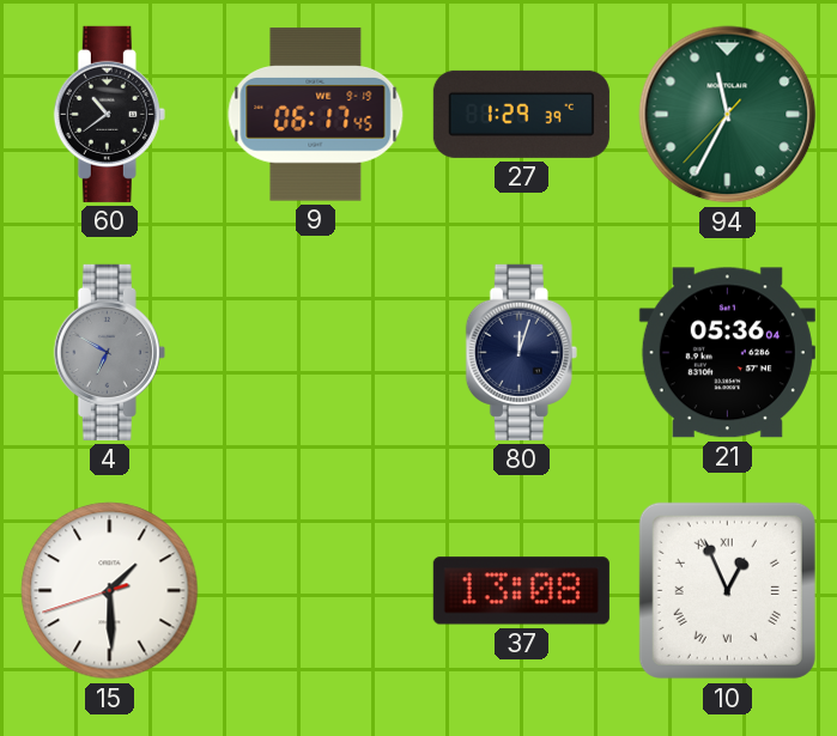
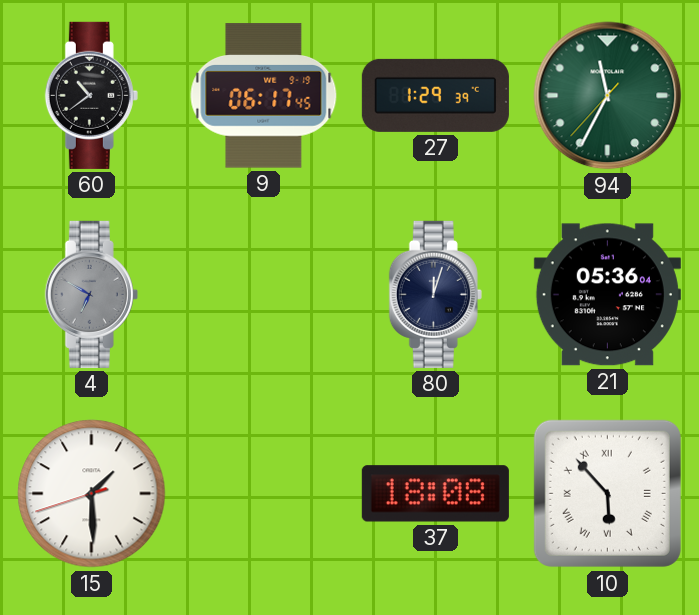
37: 13:08 -> 18:08
10: 12:56 -> 5:53
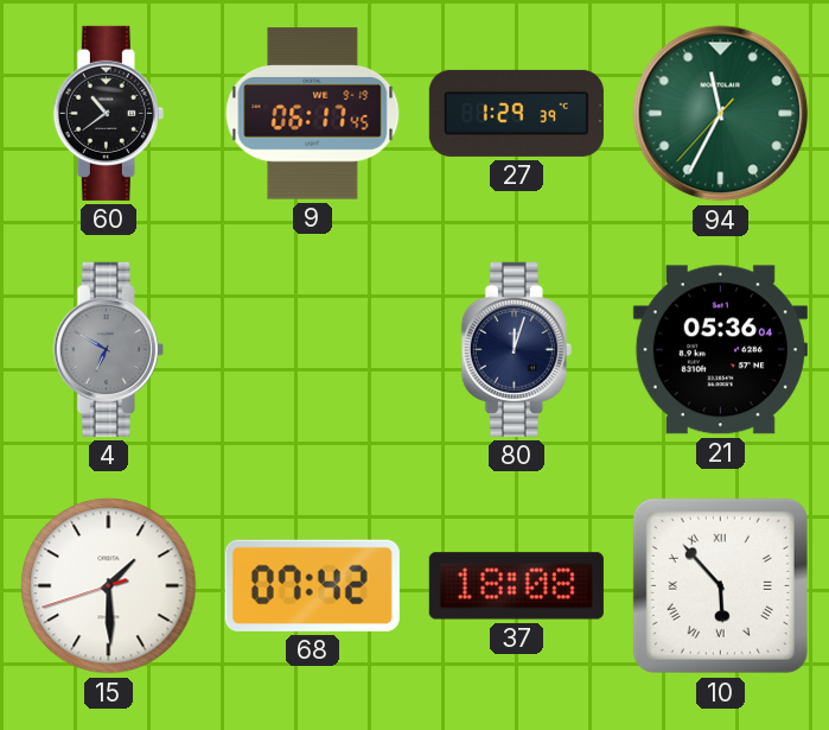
68: none -> 07:42
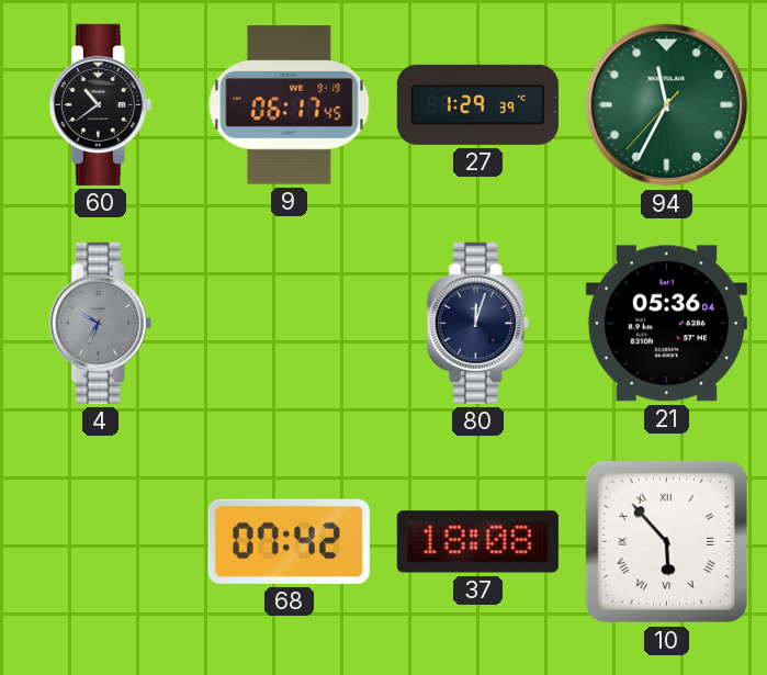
15: 1:29 -> none
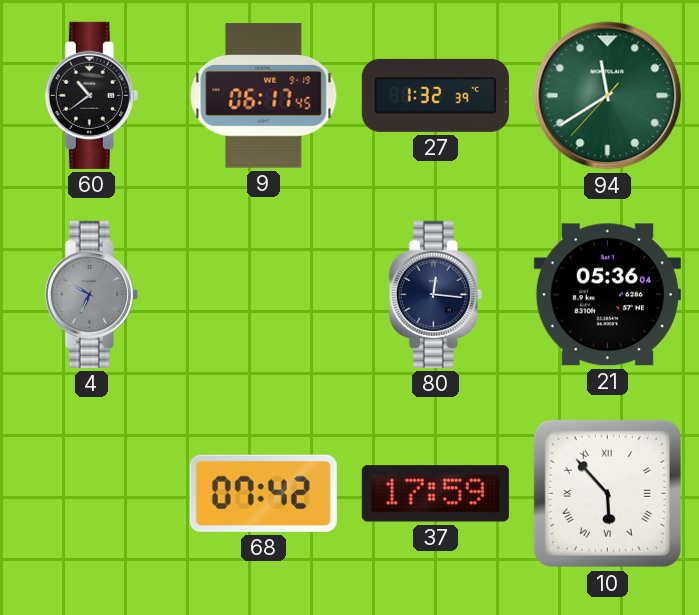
27: 1:29 -> 1:32
94: 11:34 -> 11:39
80: 12:03 -> 12:16
37: 18:08 -> 17:59
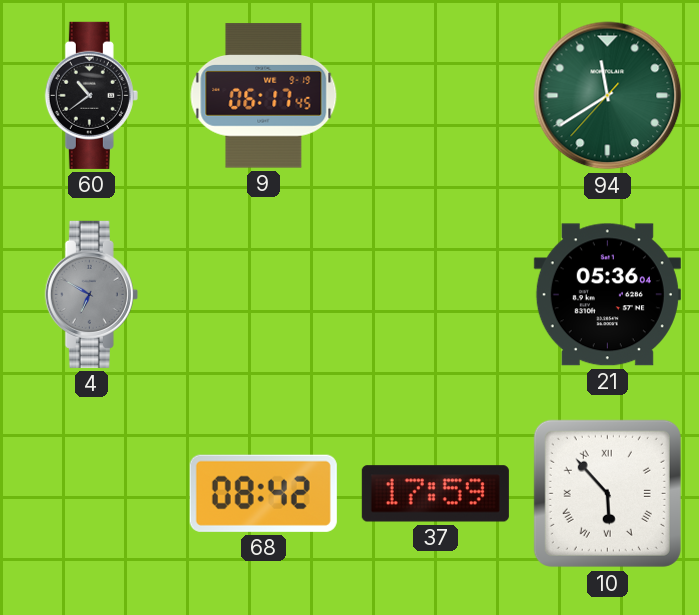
27: 1:32 -> none
80: 12:16 -> none
68: 07:42 -> 08:42
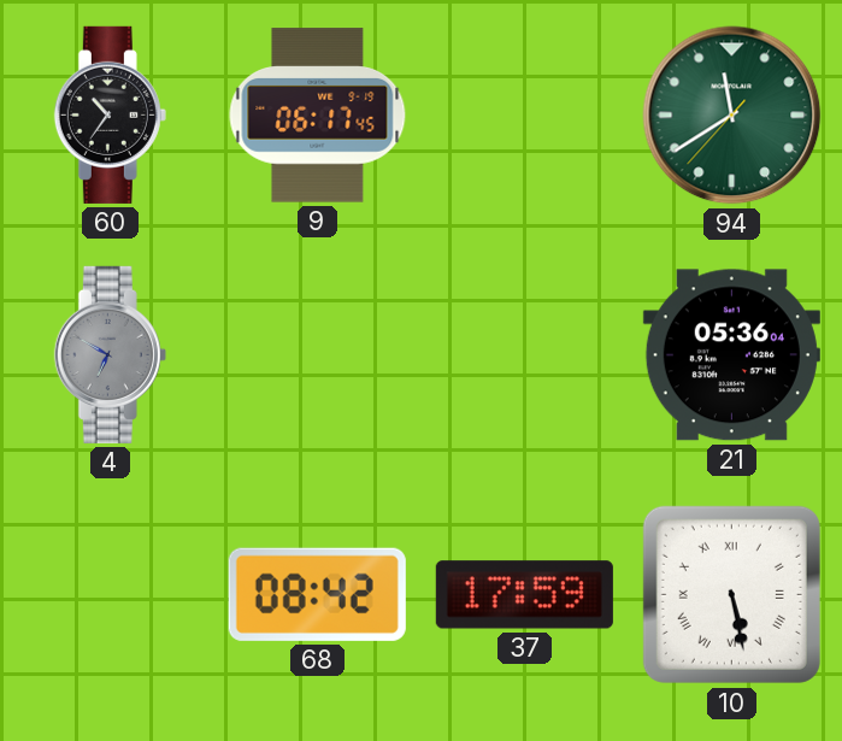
60: 10:39 -> 10:36
10: 5:53 -> 5:28
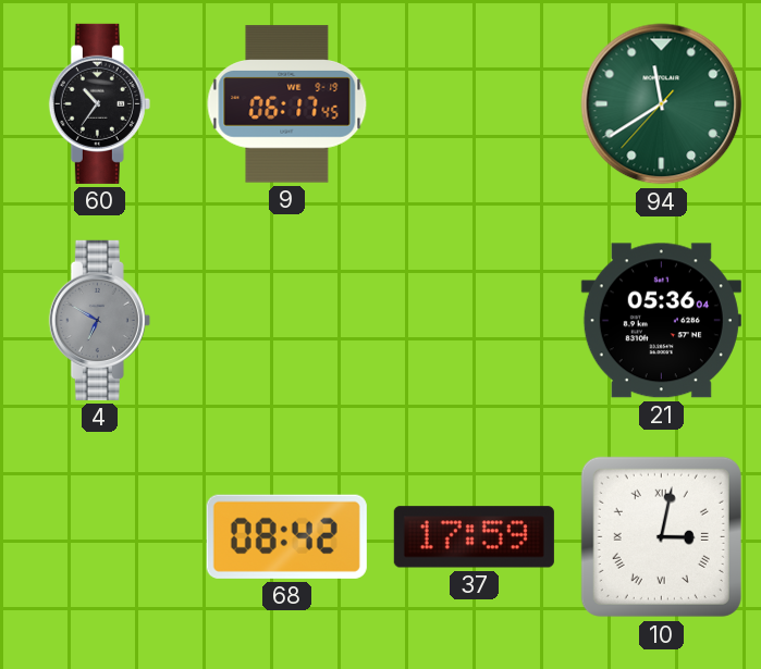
10: 5:28 -> 3:02
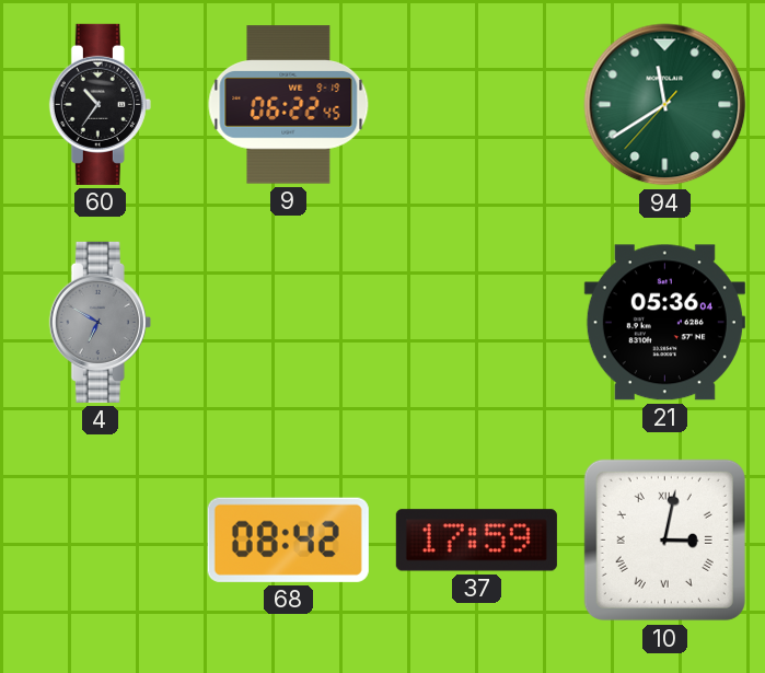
9: 06:17 -> 06:22
